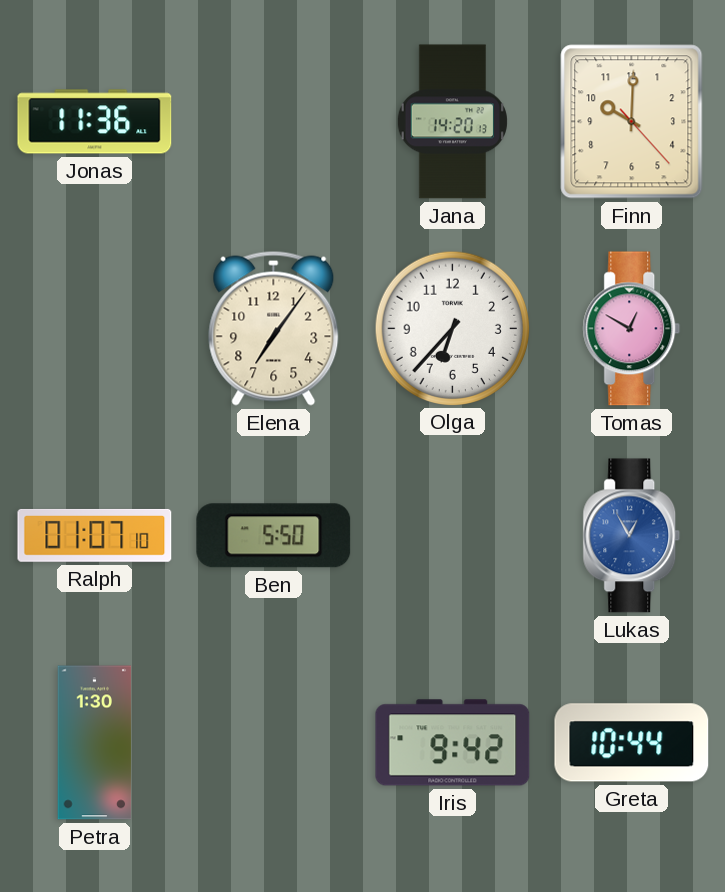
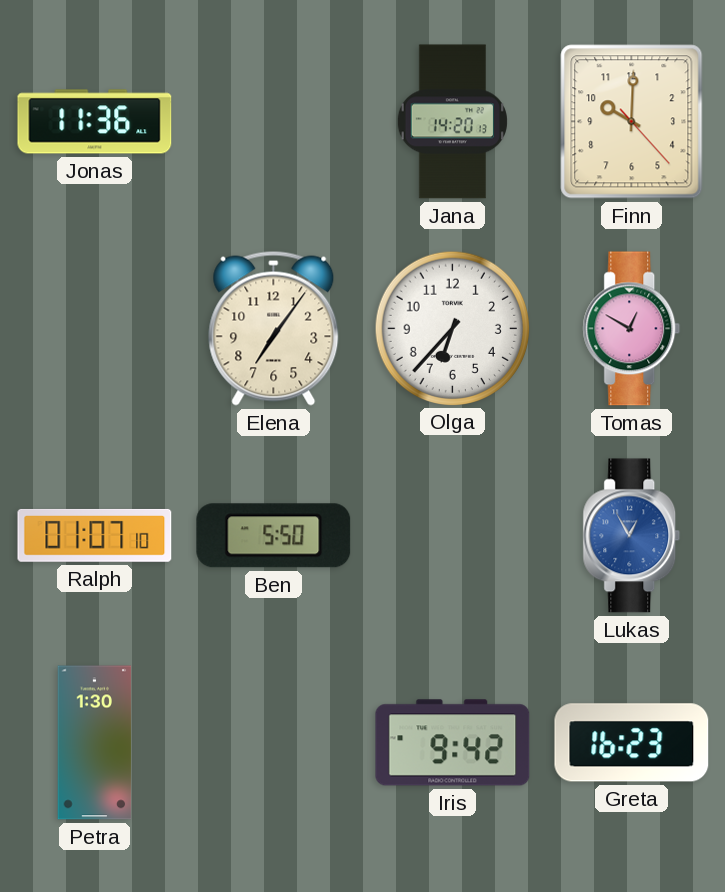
Greta: 10:44 -> 16:23
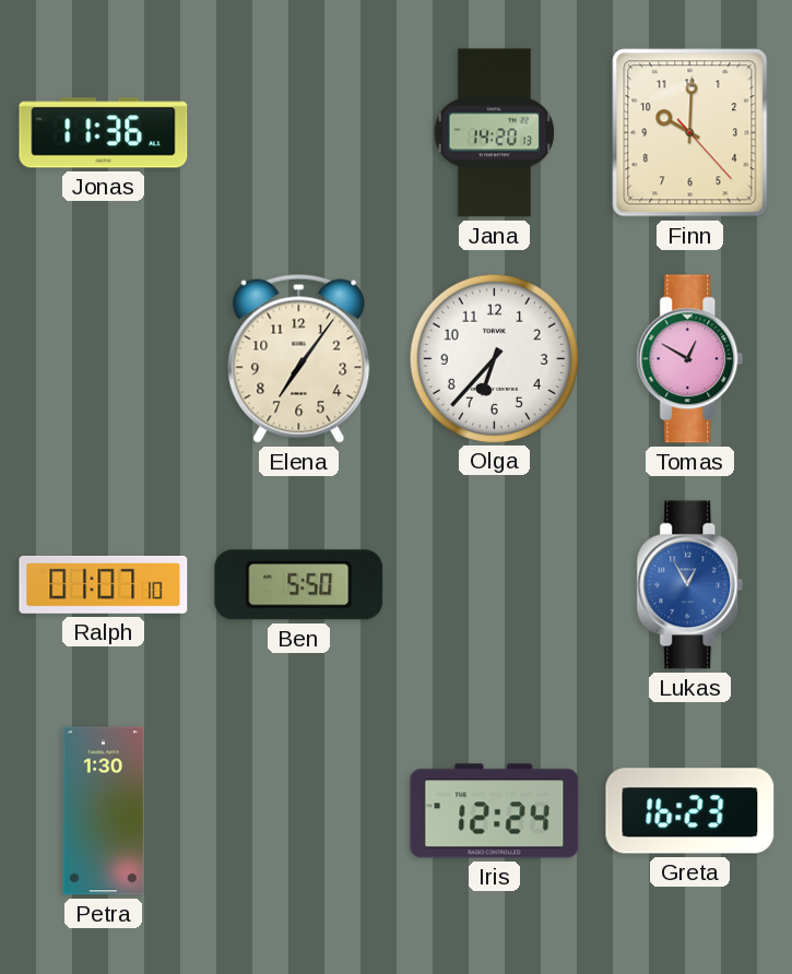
Iris: 9:42 -> 12:24
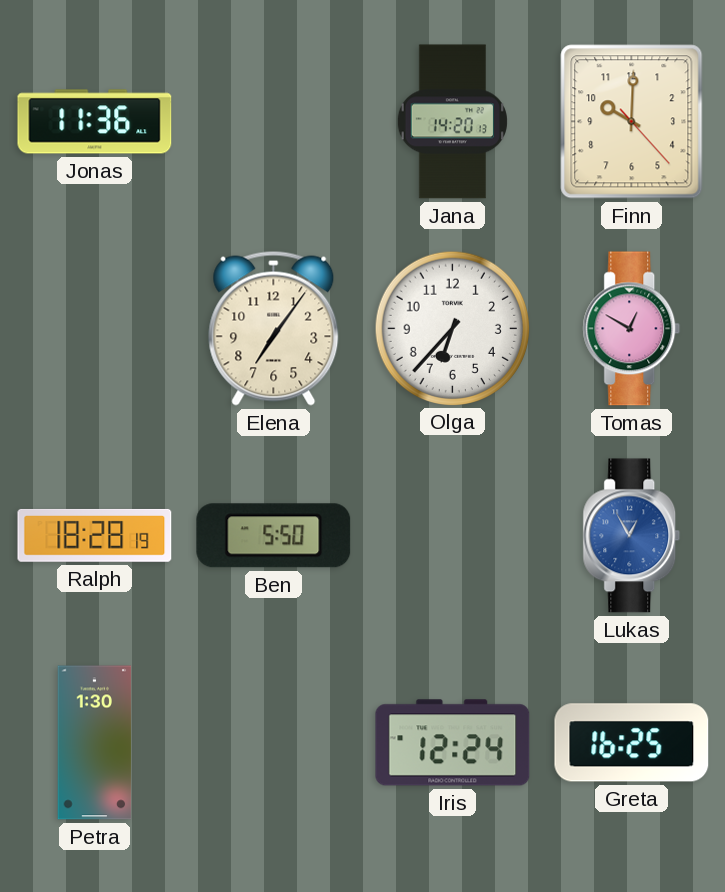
Ralph: 01:07 -> 18:28
Greta: 16:23 -> 16:25
